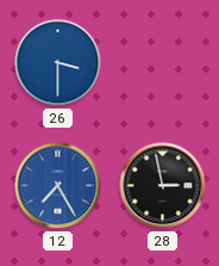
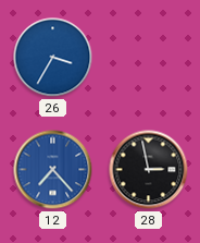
26: 3:30 -> 3:35
12: 7:25 -> 7:23
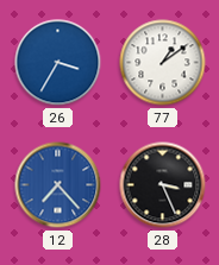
77: none -> 1:09
28: 2:58 -> 3:26
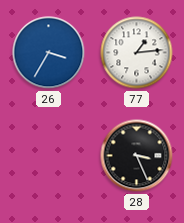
77: 1:09 -> 1:14
12: 7:23 -> none
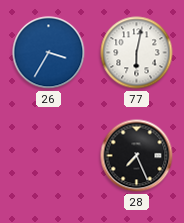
77: 1:14 -> 6:02
28: 3:26 -> 7:26
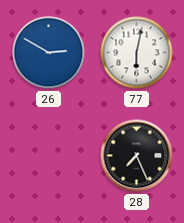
26: 3:35 -> 2:50
